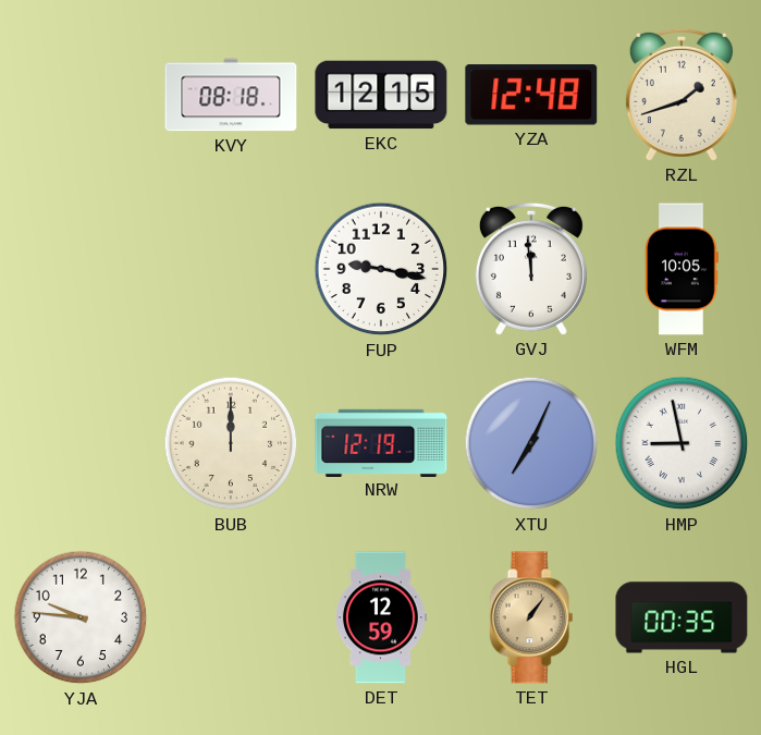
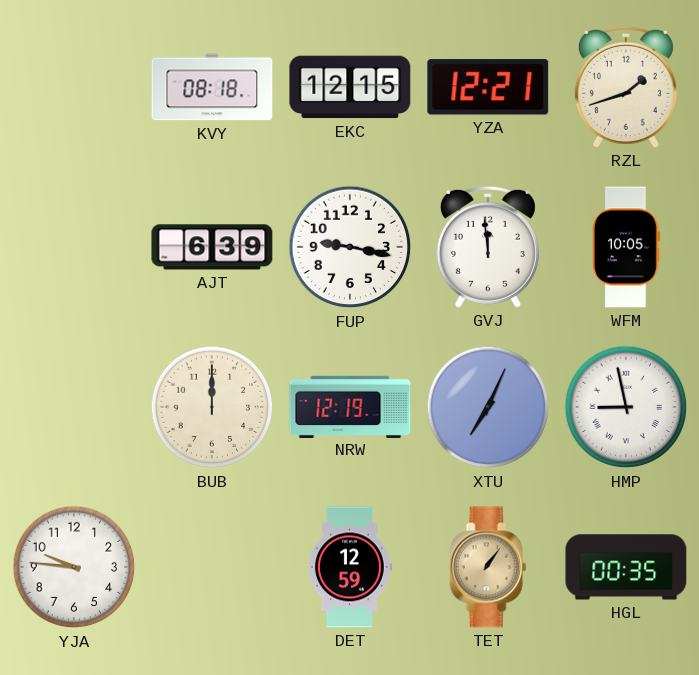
YZA: 12:48 -> 12:21
AJT: none -> 6:39
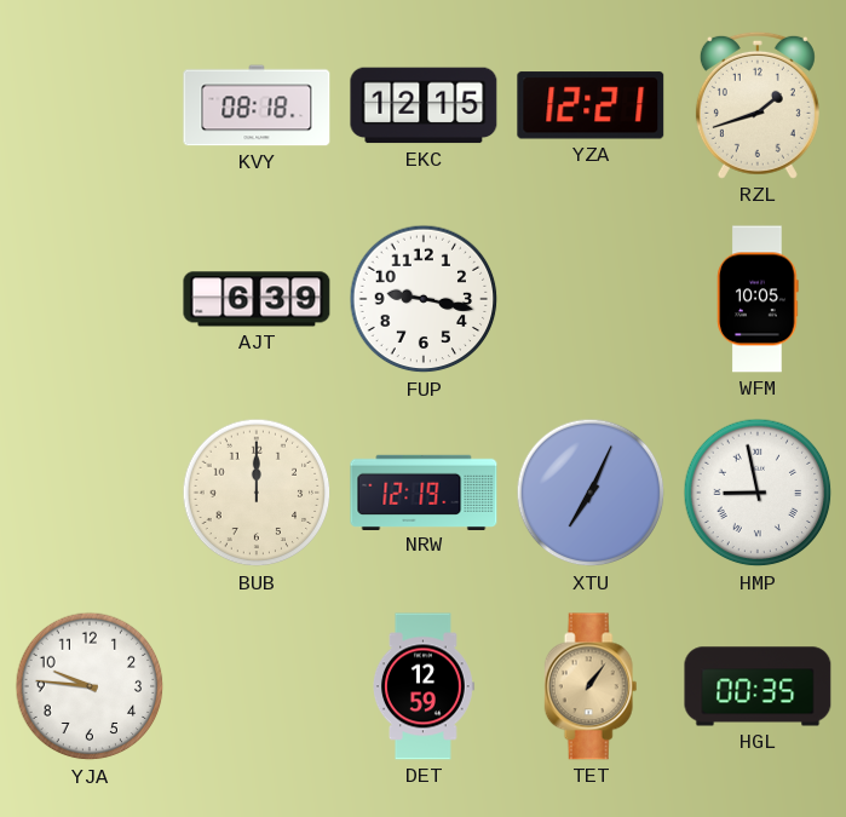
GVJ: 11:59 -> none
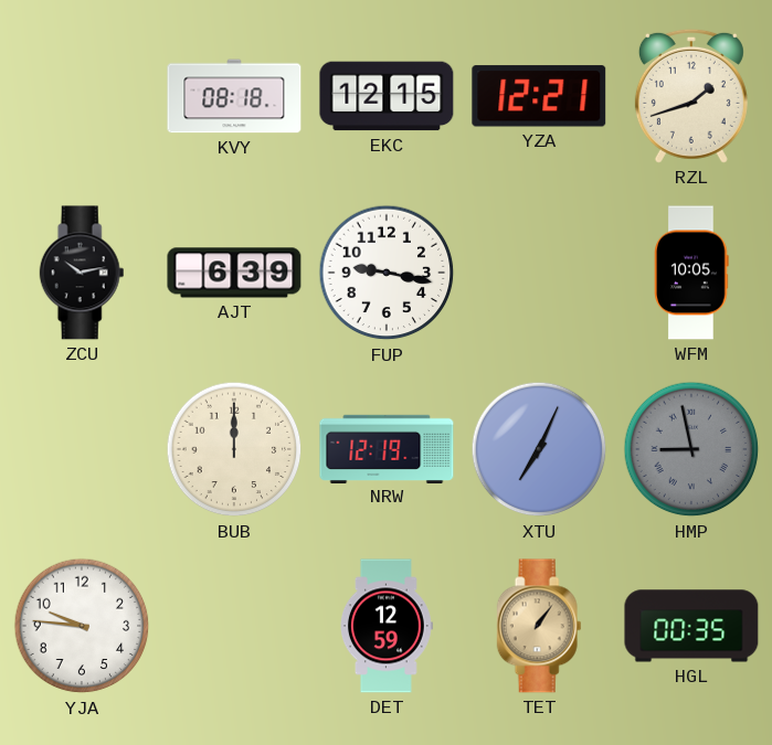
ZCU: none -> 10:13
HMP dial: white -> grey
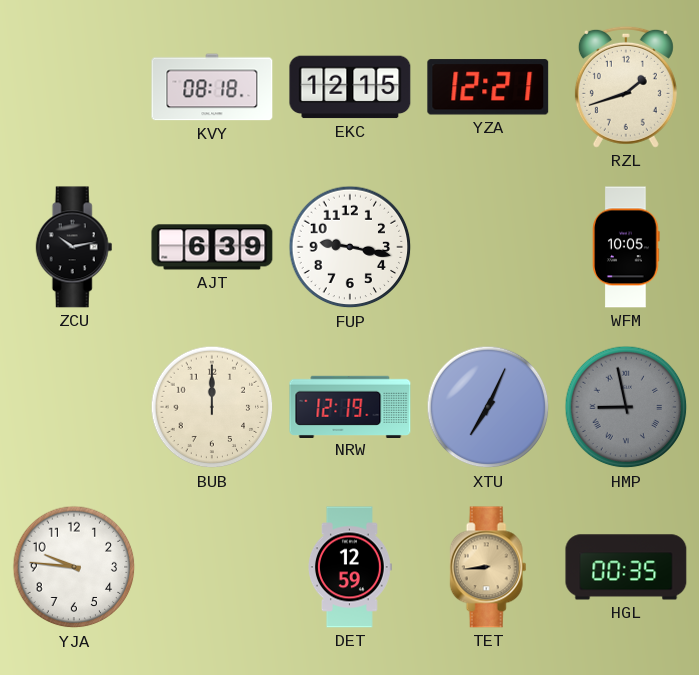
TET: 1:06 -> 8:44
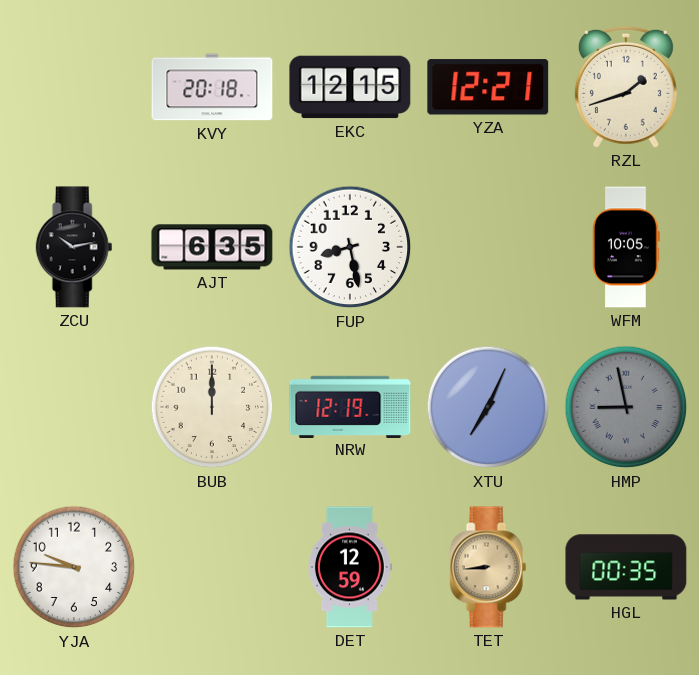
KVY: 08:18 -> 20:18
AJT: 6:39 -> 6:35
FUP: 9:17 -> 8:28
